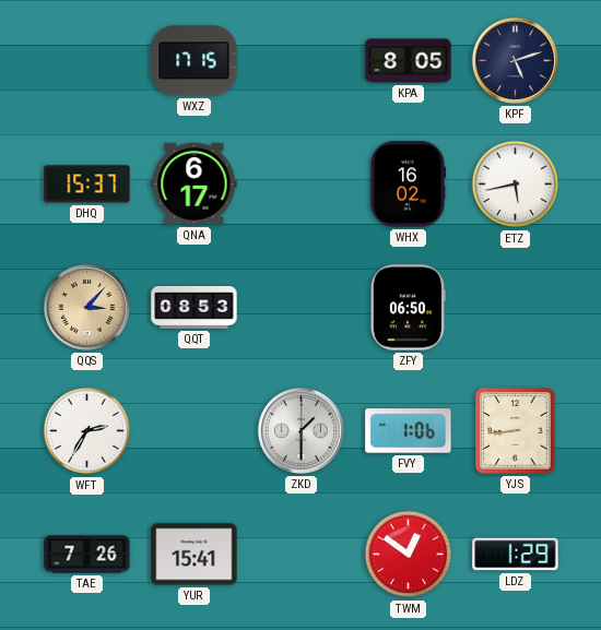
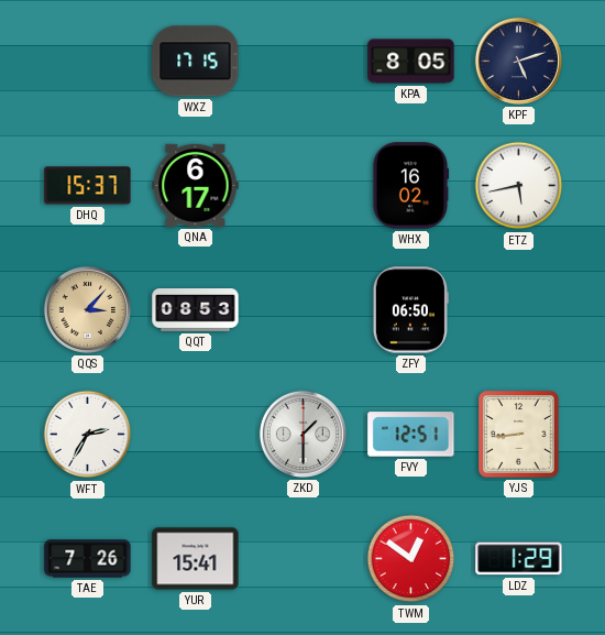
FVY: 1:06 -> 12:51
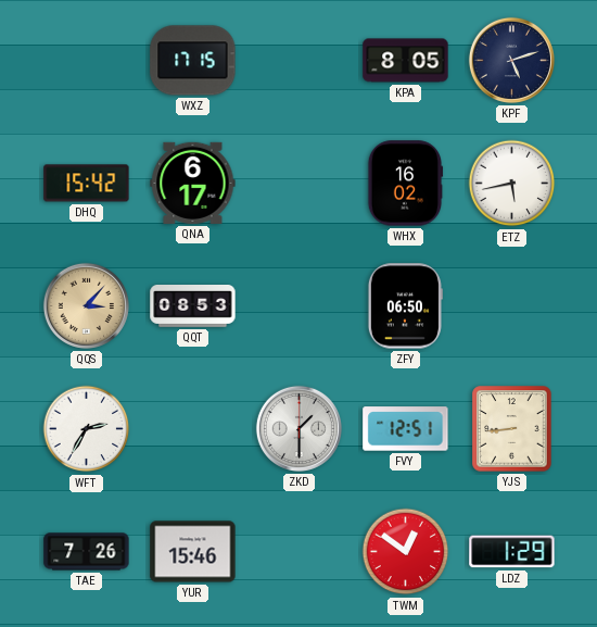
DHQ: 15:37 -> 15:42
YUR: 15:41 -> 15:46
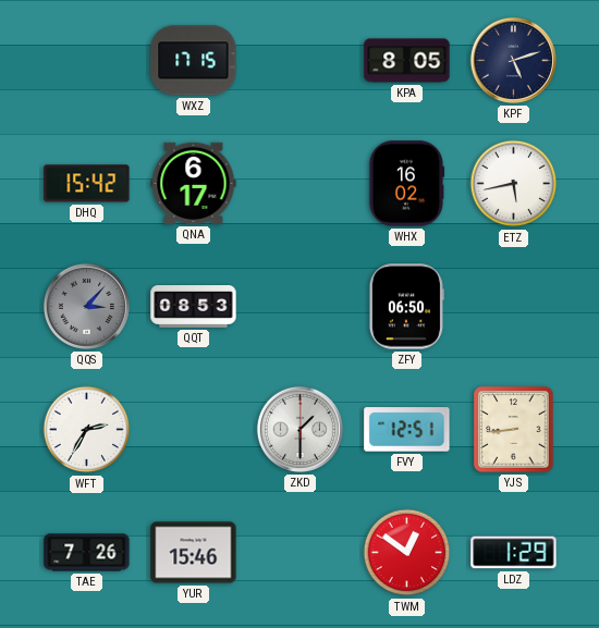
QQS dial: champagne -> grey
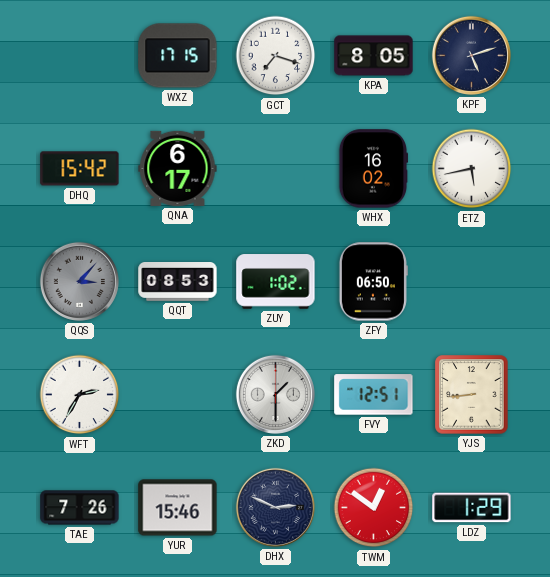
GCT: none -> 7:18
ZUY: none -> 1:02
DHX: none -> 2:49
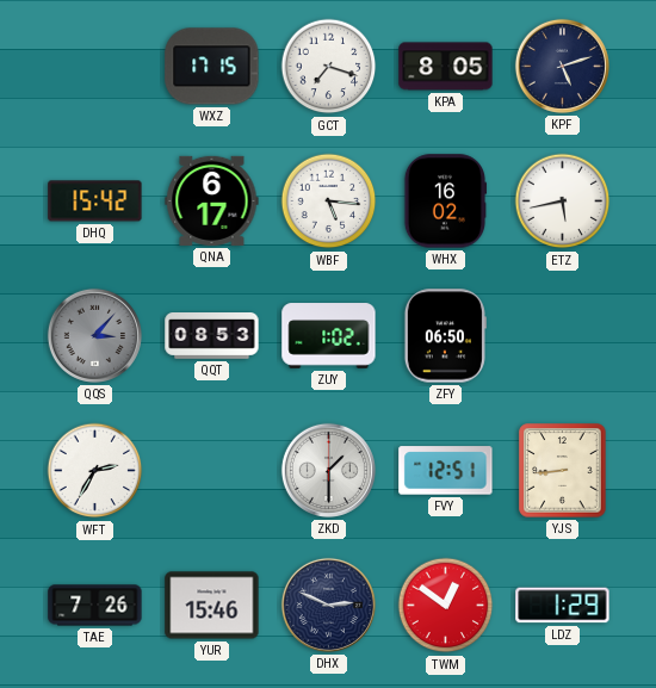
WBF: none -> 5:16
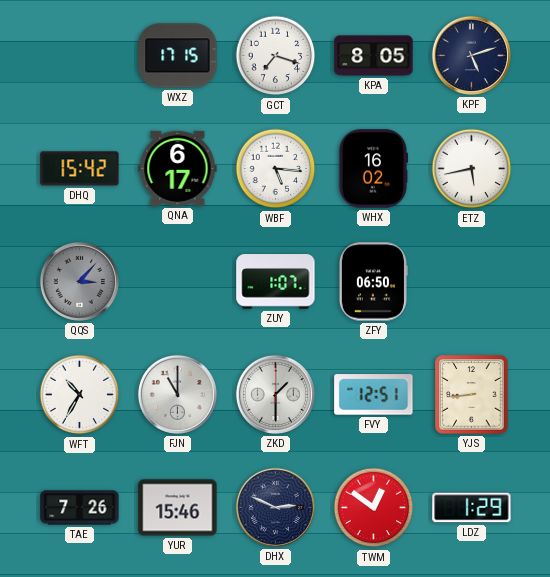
QQT: 08:53 -> none
ZUY: 1:02 -> 1:07
WFT: 2:35 -> 10:35
FJN: none -> 11:00
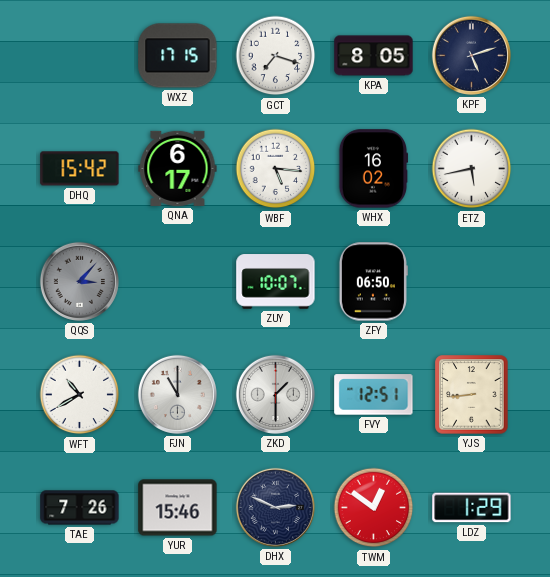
ZUY: 1:07 -> 10:07
WFT: 10:35 -> 10:40
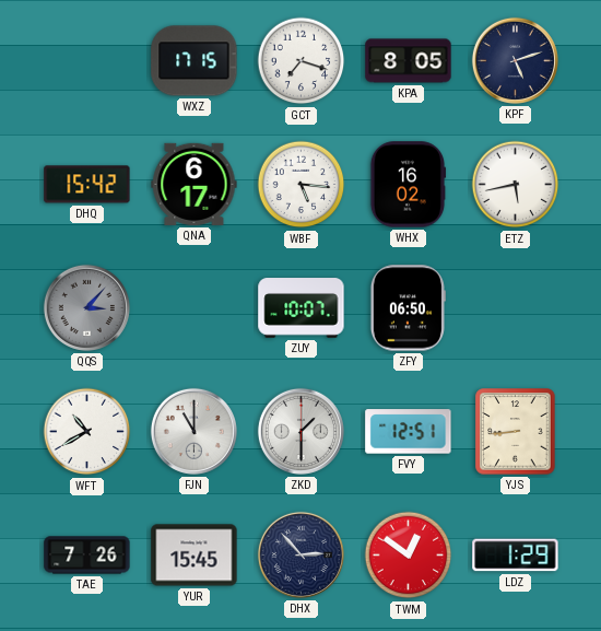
YUR: 15:46 -> 15:45
DHX: 2:49 -> 2:53
